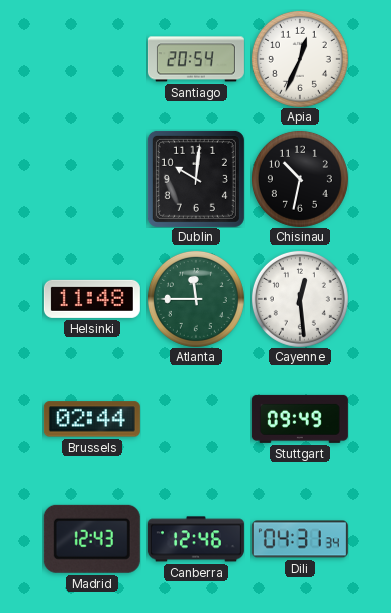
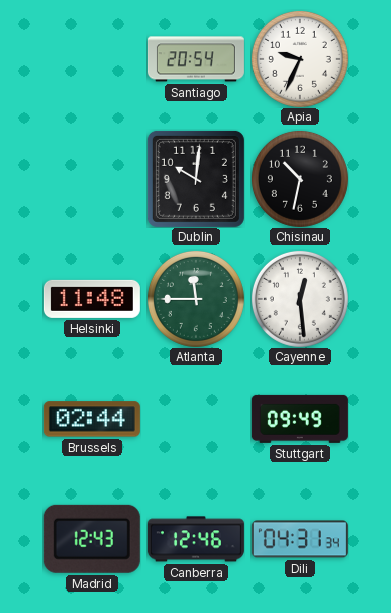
Apia: 12:34 -> 9:34
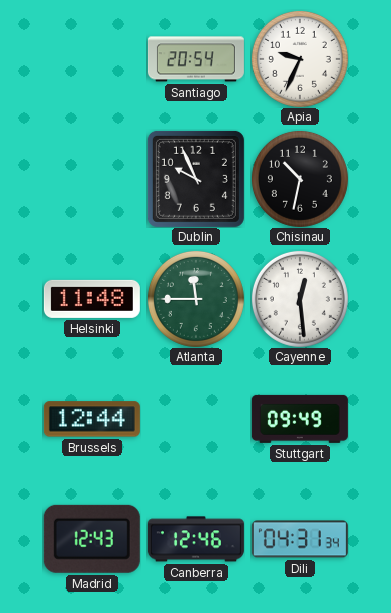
Dublin: 10:01 -> 9:56
Brussels: 02:44 -> 12:44
